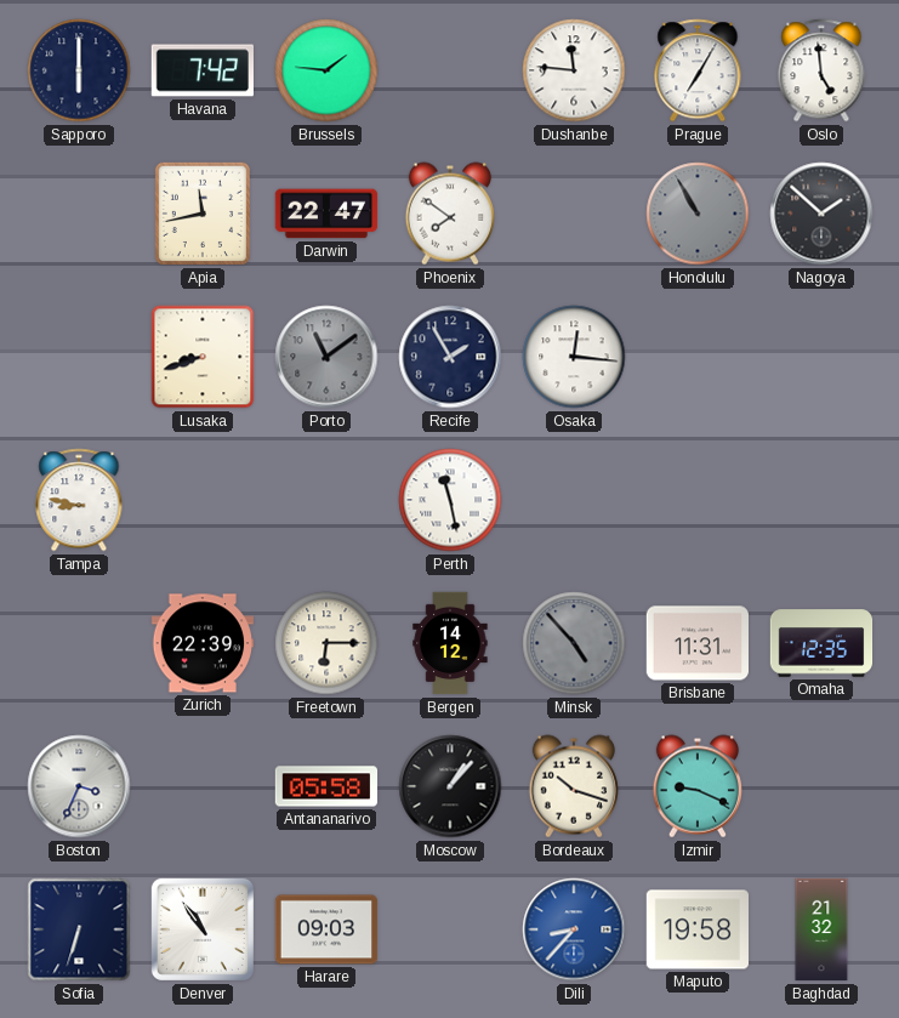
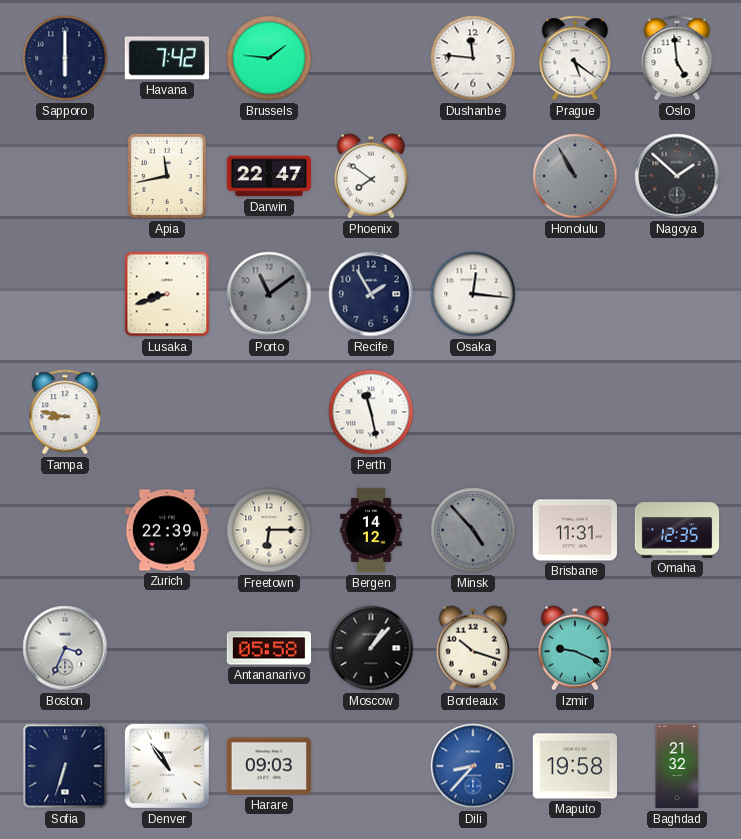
Prague: 7:05 -> 5:21
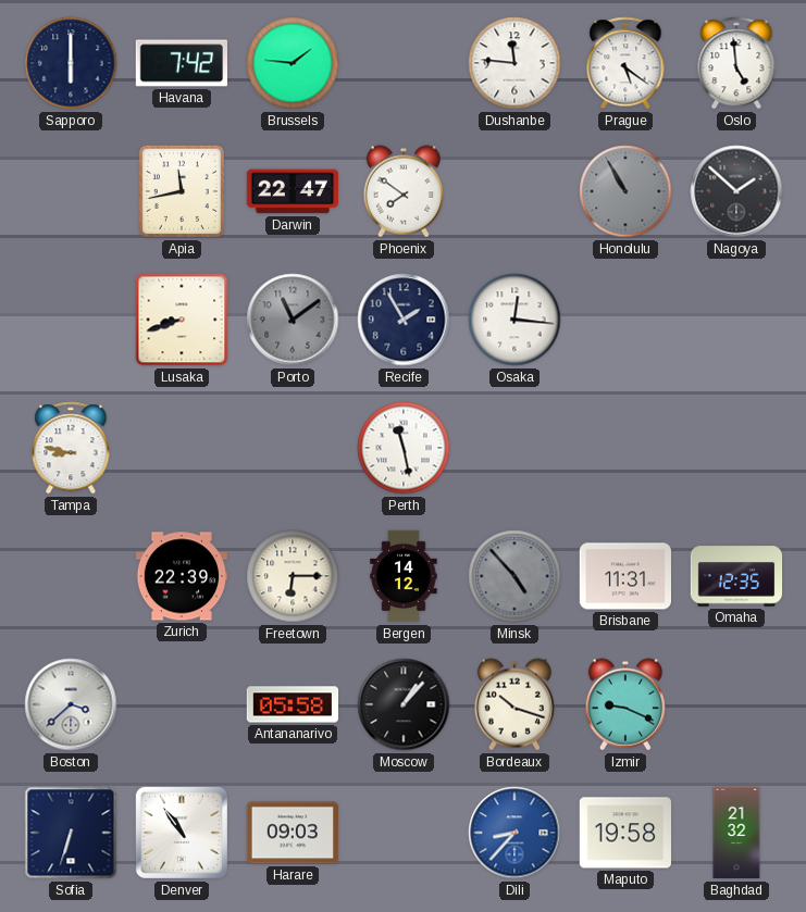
Boston: 3:34 -> 3:38
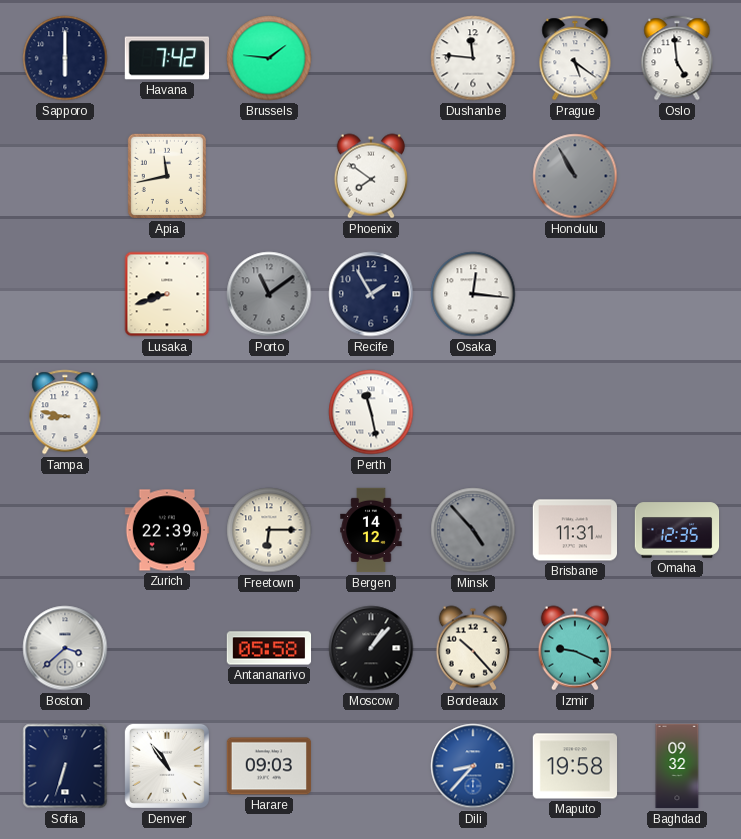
Darwin: 22:47 -> none
Nagoya: 1:52 -> none
Bordeaux: 10:18 -> 10:23
Baghdad: 21:32 -> 09:32
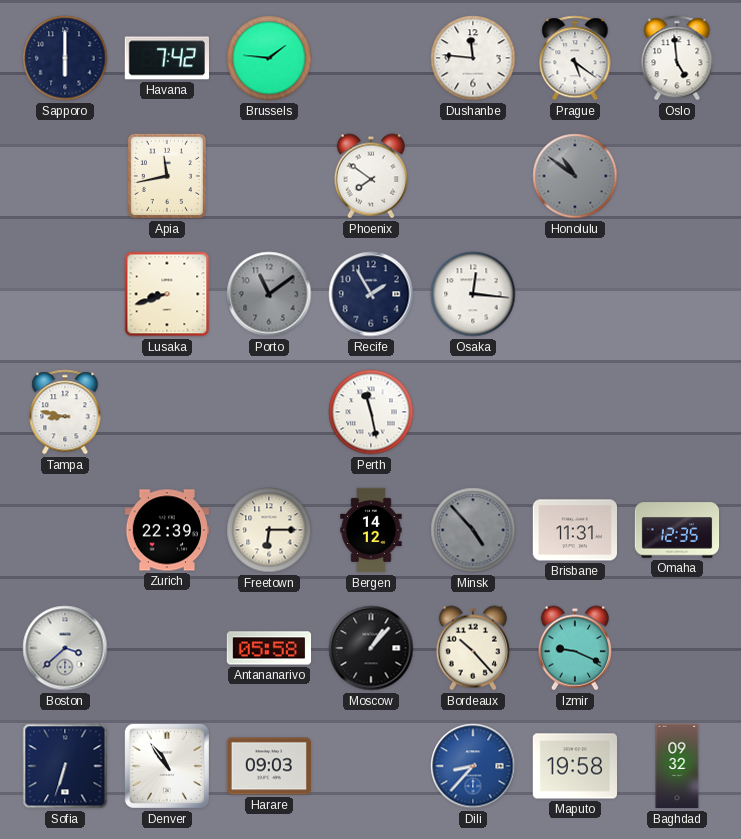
Honolulu: 10:55 -> 10:51
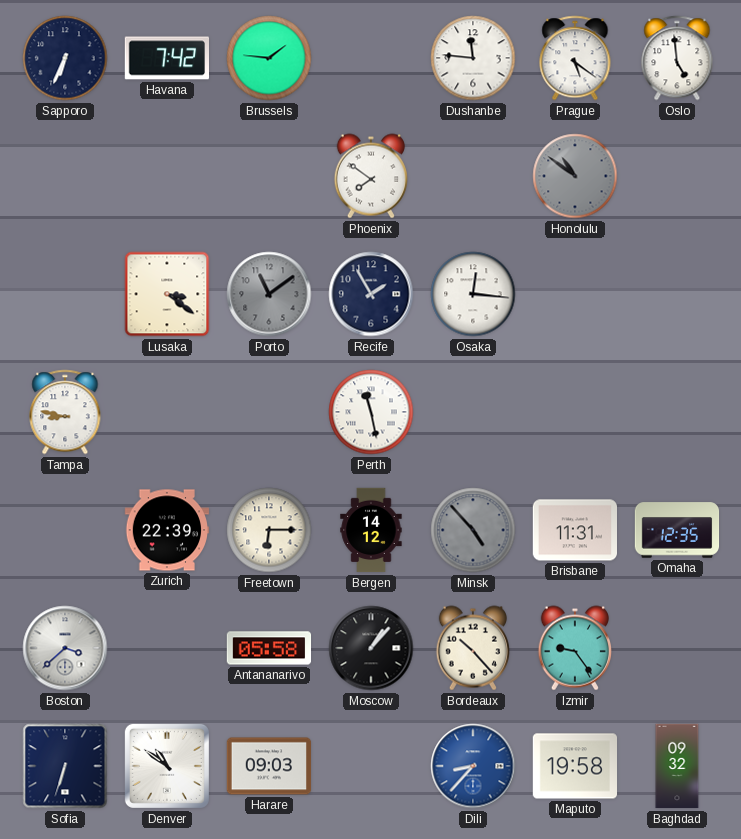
Sapporo: 6:00 -> 6:34
Apia: 11:43 -> none
Lusaka: 8:42 -> 3:21
Izmir: 9:19 -> 9:24
Denver: 10:54 -> 10:51
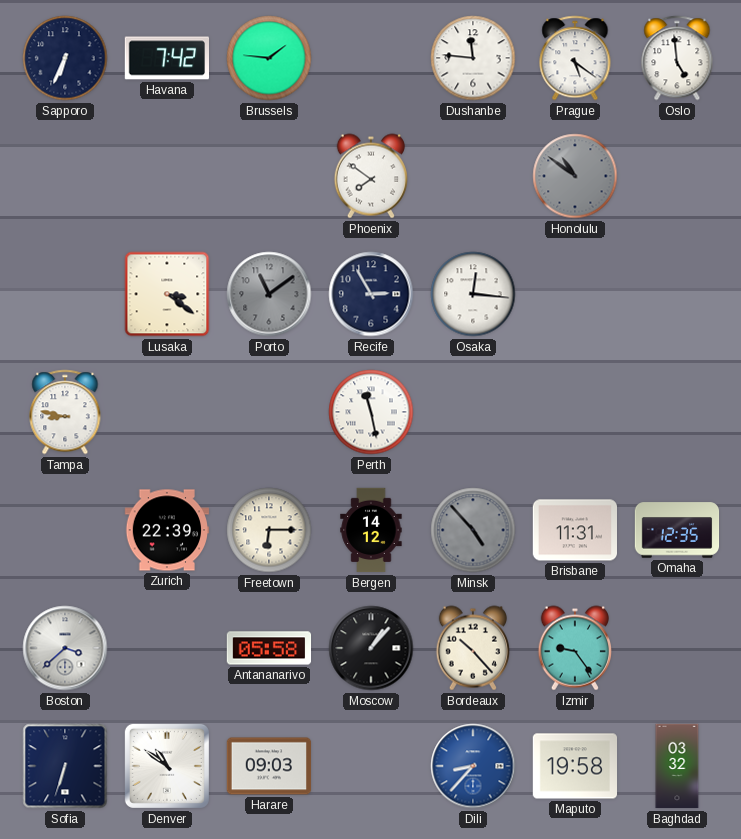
Recife: 1:55 -> 2:55
Baghdad: 09:32 -> 03:32
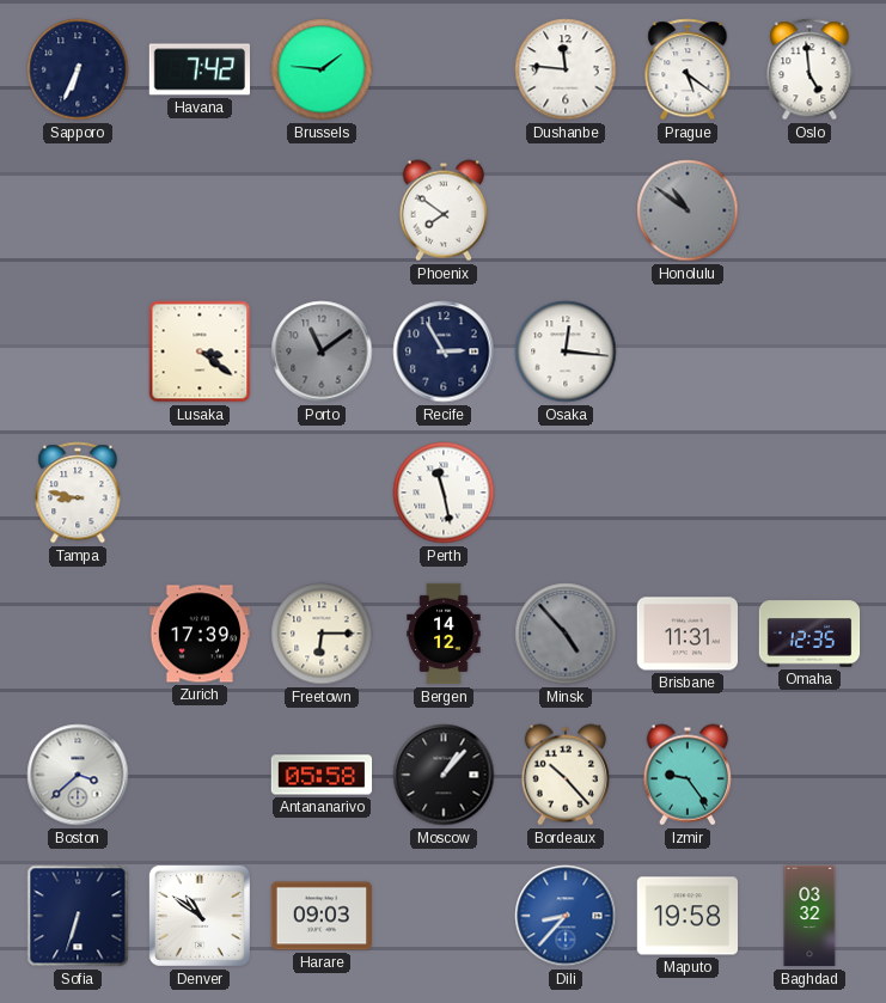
Zurich: 22:39 -> 17:39
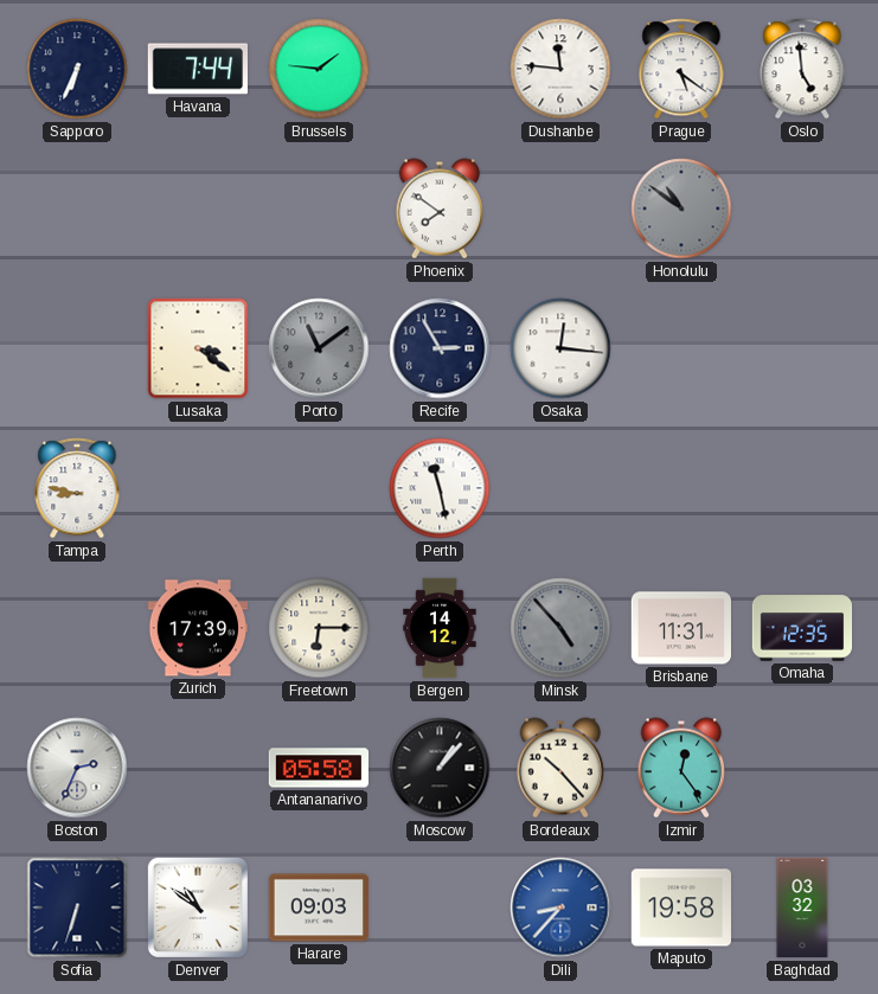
Havana: 7:42 -> 7:44
Boston: 3:38 -> 2:34
Izmir: 9:24 -> 12:24
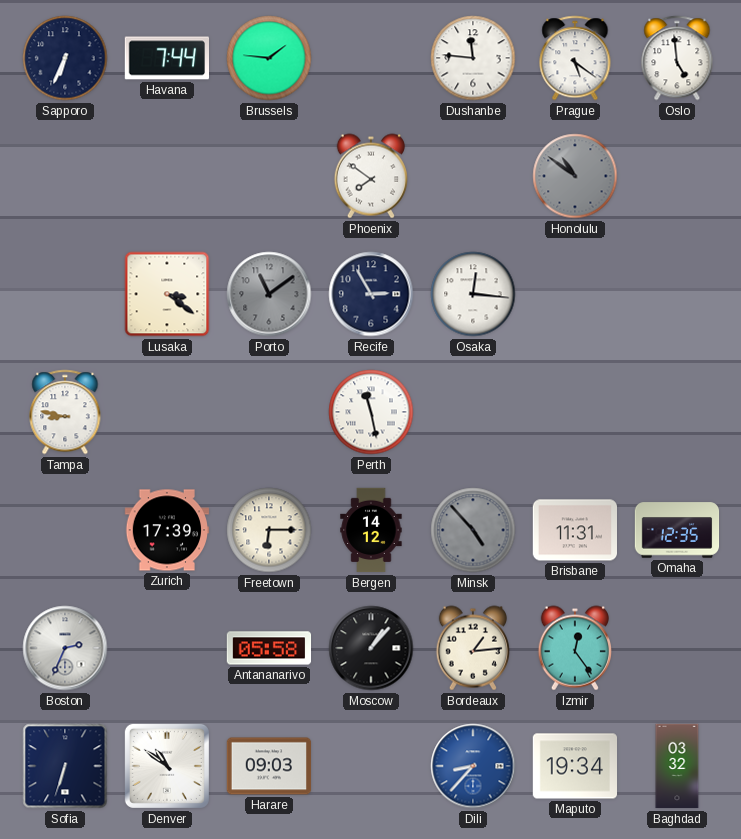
Bordeaux: 10:23 -> 1:14
Maputo: 19:58 -> 19:34
